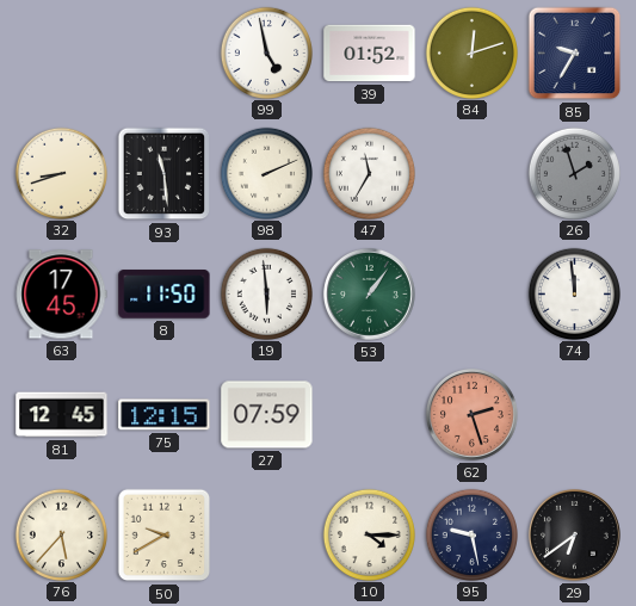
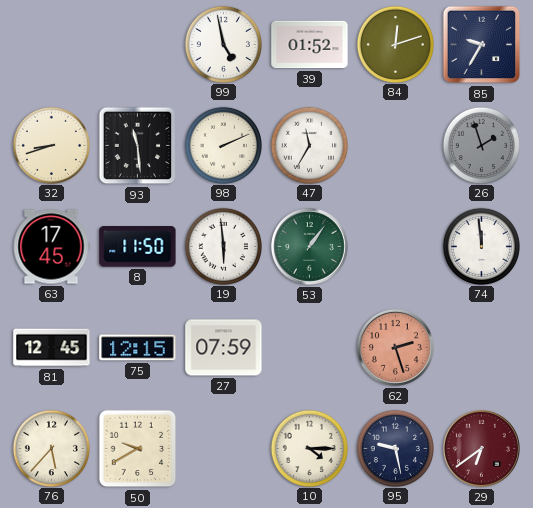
29 dial: black -> burgundy
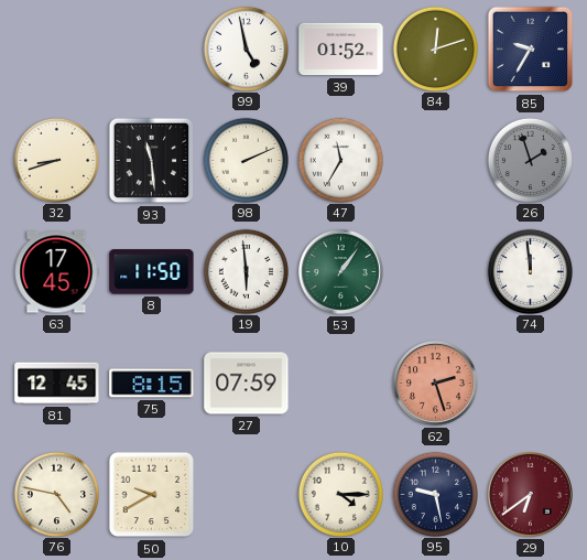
75: 12:15 -> 8:15
76: 5:37 -> 4:47
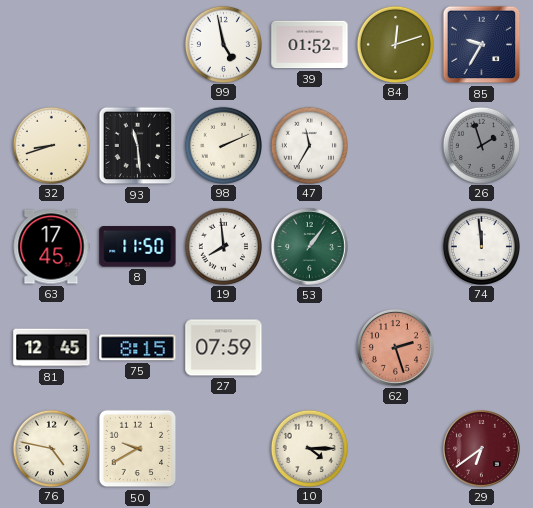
19: 5:59 -> 7:59
95: 9:28 -> none
